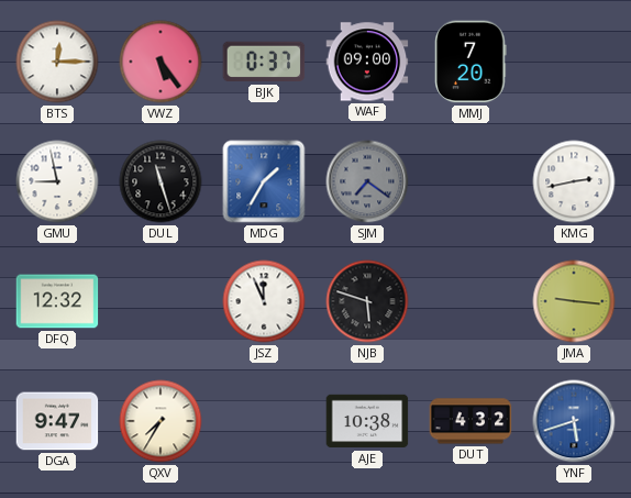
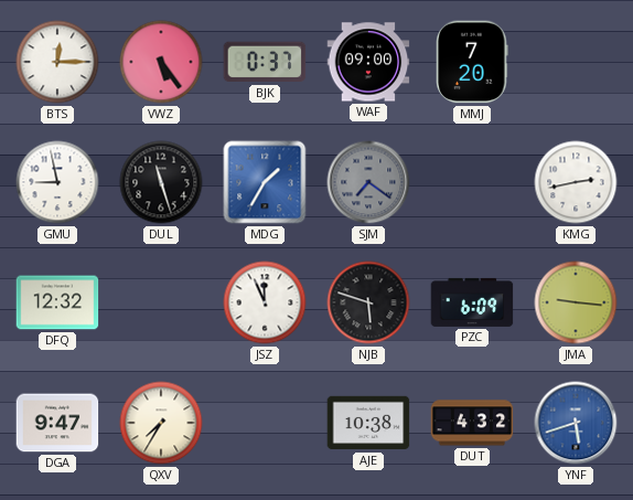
PZC: none -> 6:09
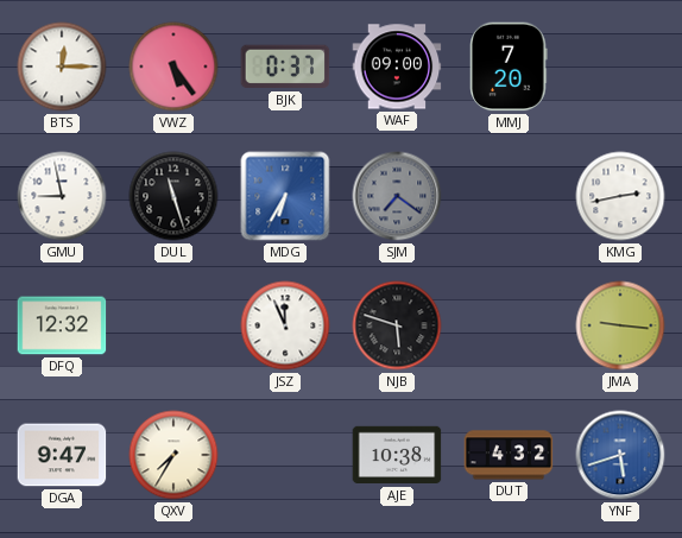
MDG: 1:35 -> 6:35
PZC: 6:09 -> none
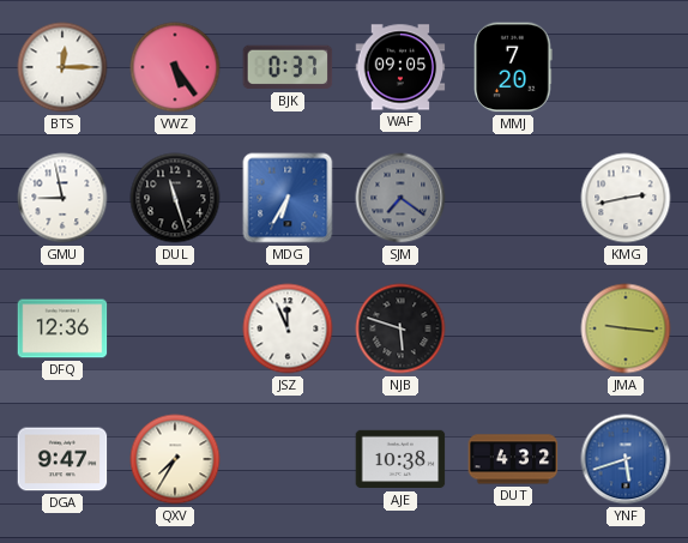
WAF: 09:00 -> 09:05
DFQ: 12:32 -> 12:36
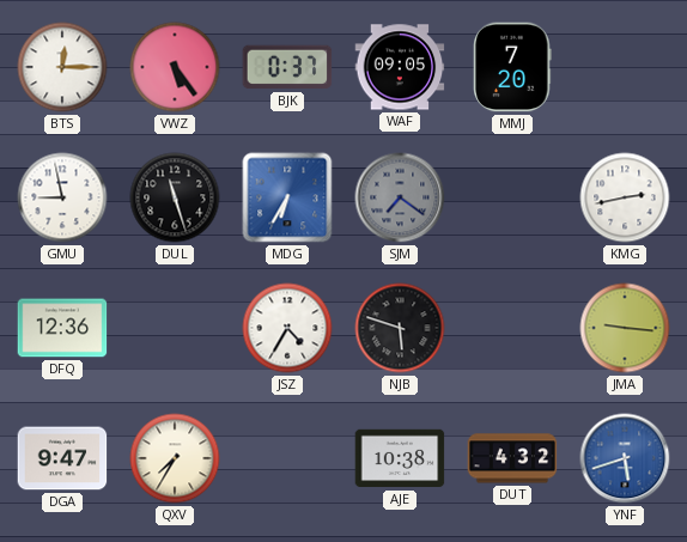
JSZ: 11:56 -> 4:35
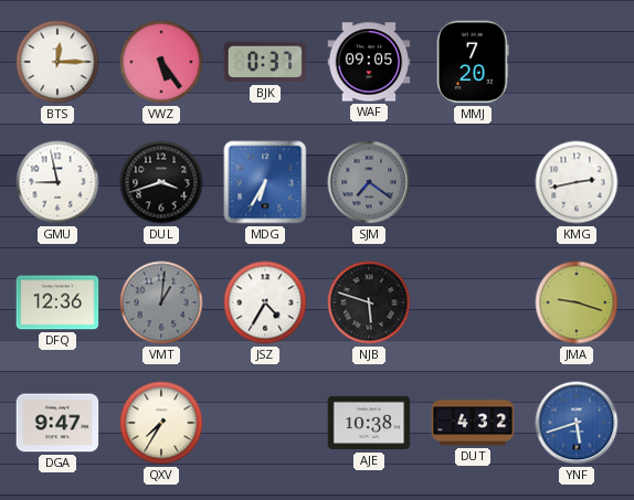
DUL: 11:27 -> 3:42
VMT: none -> 1:01
JMA: 9:16 -> 9:18
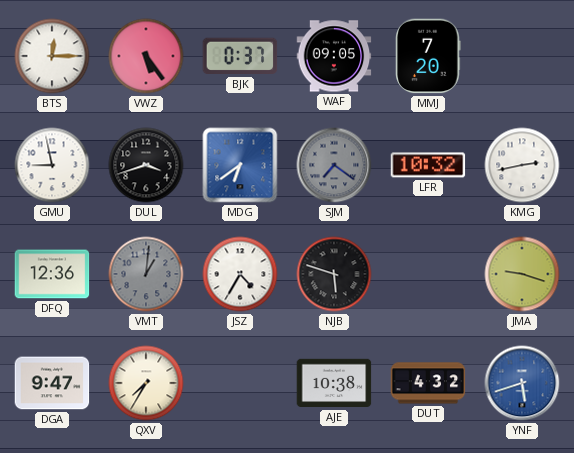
MDG: 6:35 -> 6:39
LFR: none -> 10:32
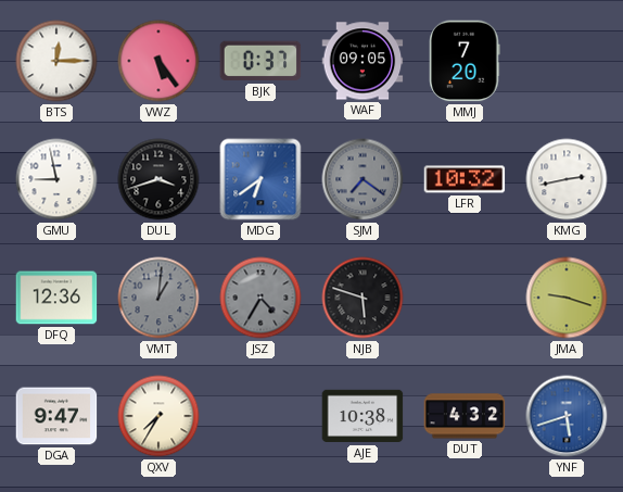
JSZ dial: white -> grey
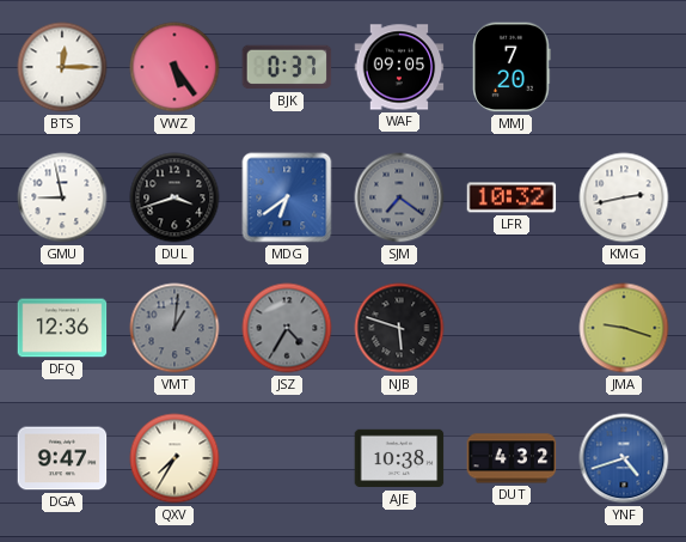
YNF: 5:42 -> 4:42
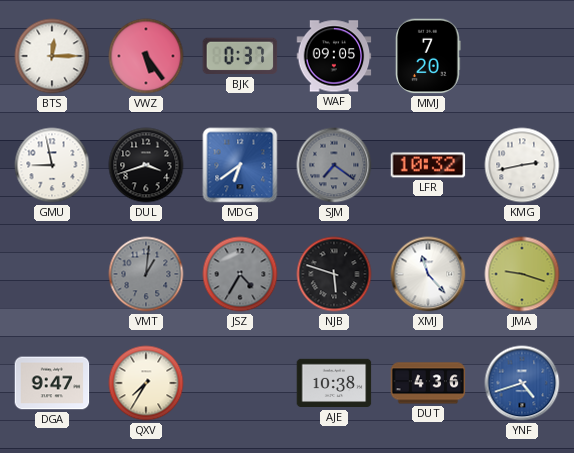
DFQ: 12:36 -> none
XMJ: none -> 11:23
DUT: 4:32 -> 4:36
